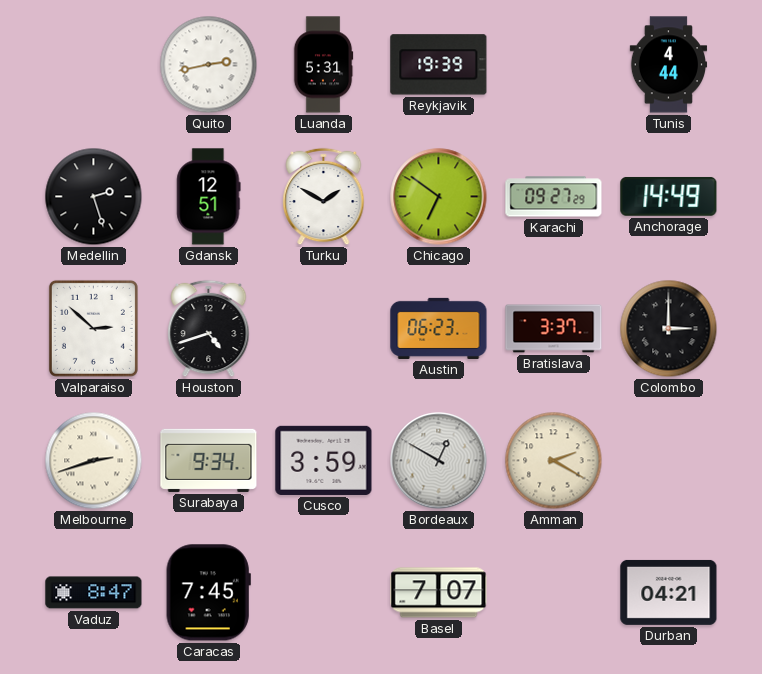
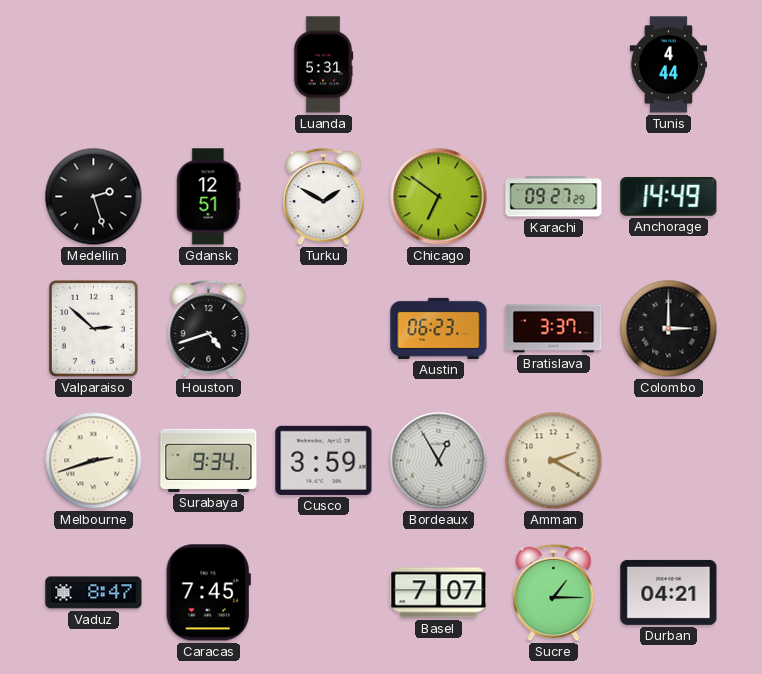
Quito: 2:43 -> none
Reykjavik: 19:39 -> none
Bordeaux: 12:50 -> 12:55
Sucre: none -> 1:15
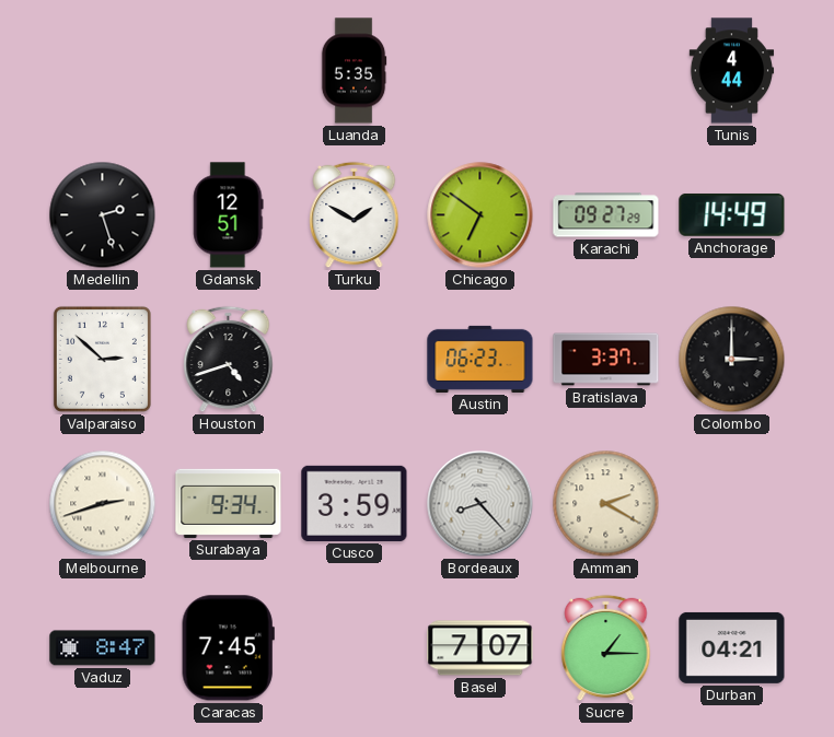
Luanda: 5:31 -> 5:35
Bordeaux: 12:55 -> 8:23
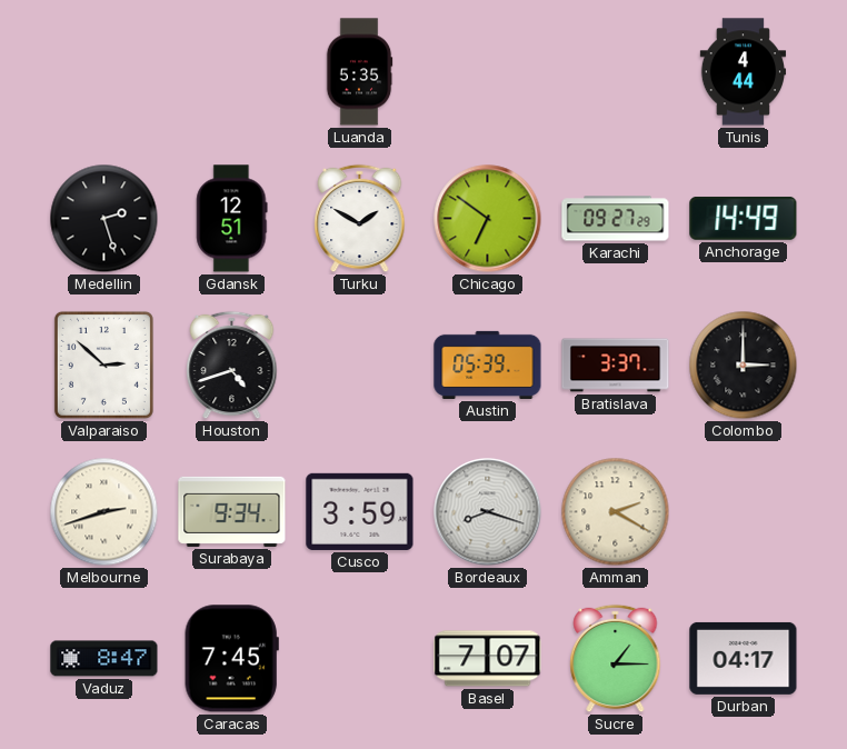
Austin: 06:23 -> 05:39
Bordeaux: 8:23 -> 8:18
Durban: 04:21 -> 04:17
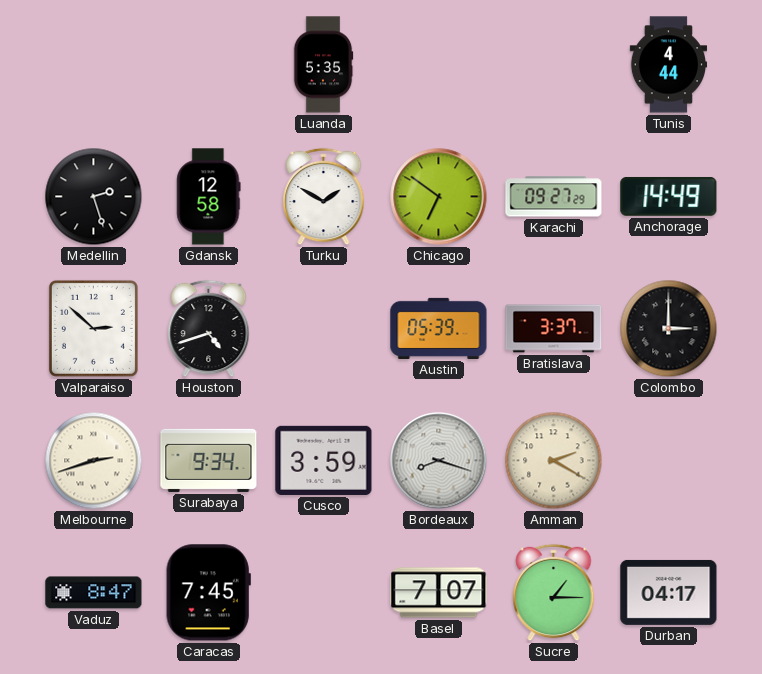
Gdansk: 12:51 -> 12:58
